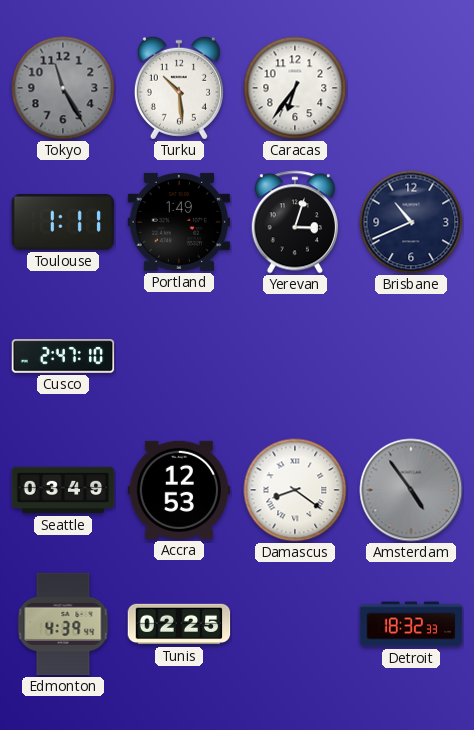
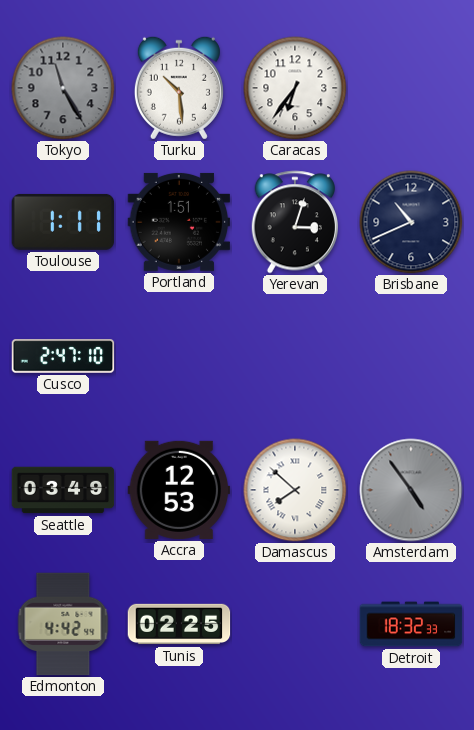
Portland: 1:49 -> 1:51
Damascus: 8:21 -> 7:52
Edmonton: 4:39 -> 4:42
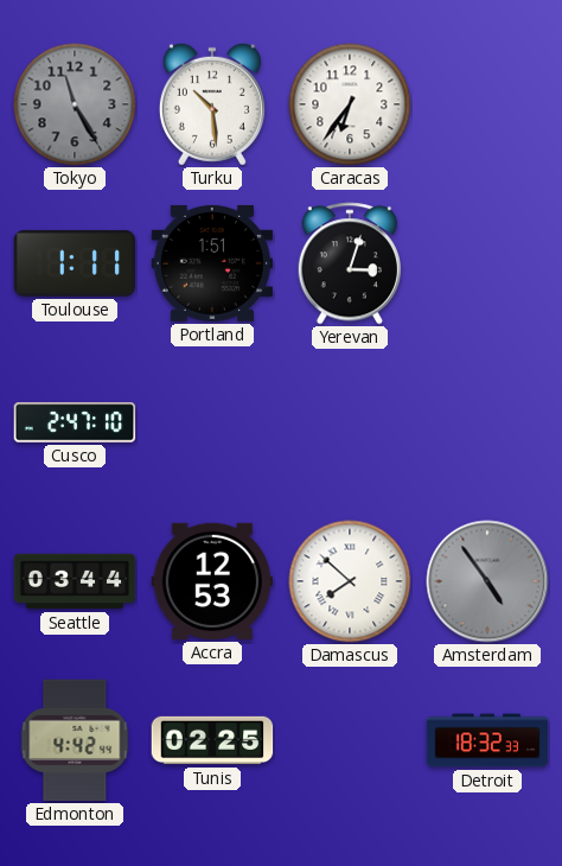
Brisbane: 10:41 -> none
Seattle: 03:49 -> 03:44
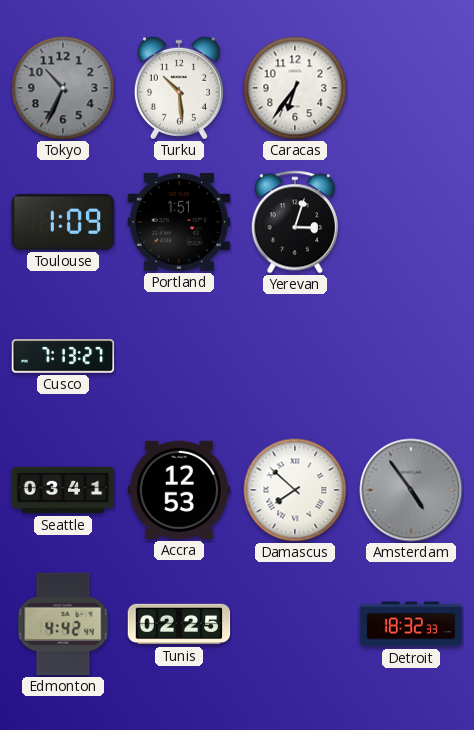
Tokyo: 11:25 -> 10:34
Toulouse: 1:11 -> 1:09
Cusco: 2:47 -> 7:13
Seattle: 03:44 -> 03:41
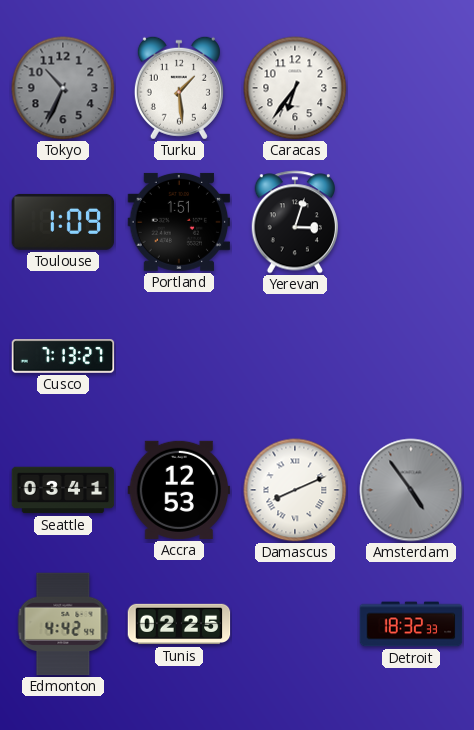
Turku: 10:29 -> 1:29
Damascus: 7:52 -> 8:11
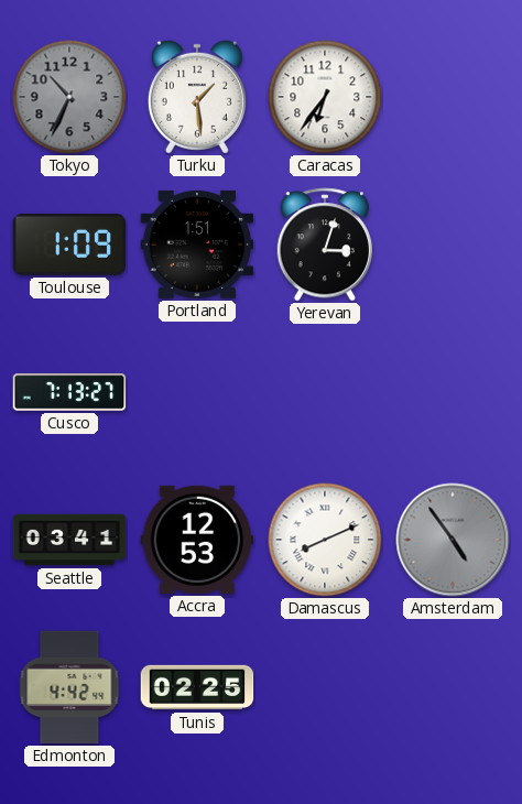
Detroit: 18:32 -> none
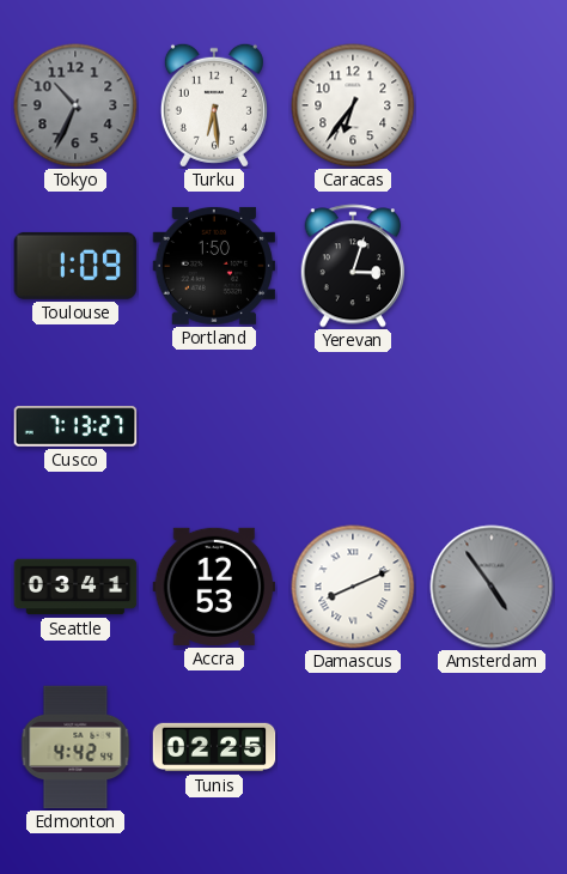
Turku: 1:29 -> 6:29
Portland: 1:51 -> 1:50
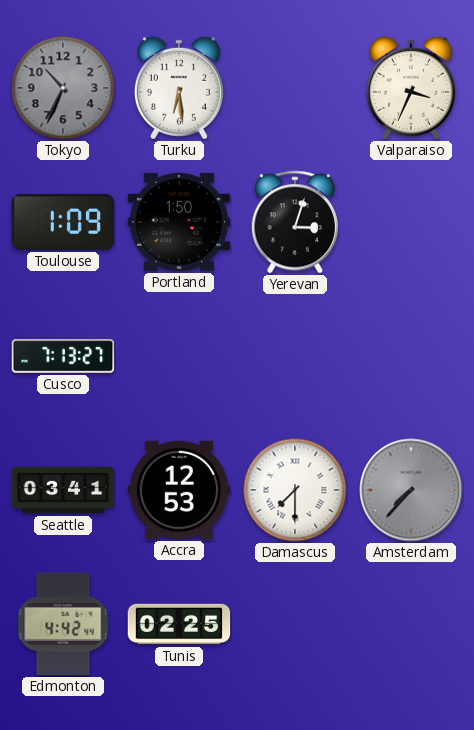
Caracas: 6:36 -> none
Valparaiso: none -> 3:34
Damascus: 8:11 -> 7:30
Amsterdam: 4:54 -> 7:37
